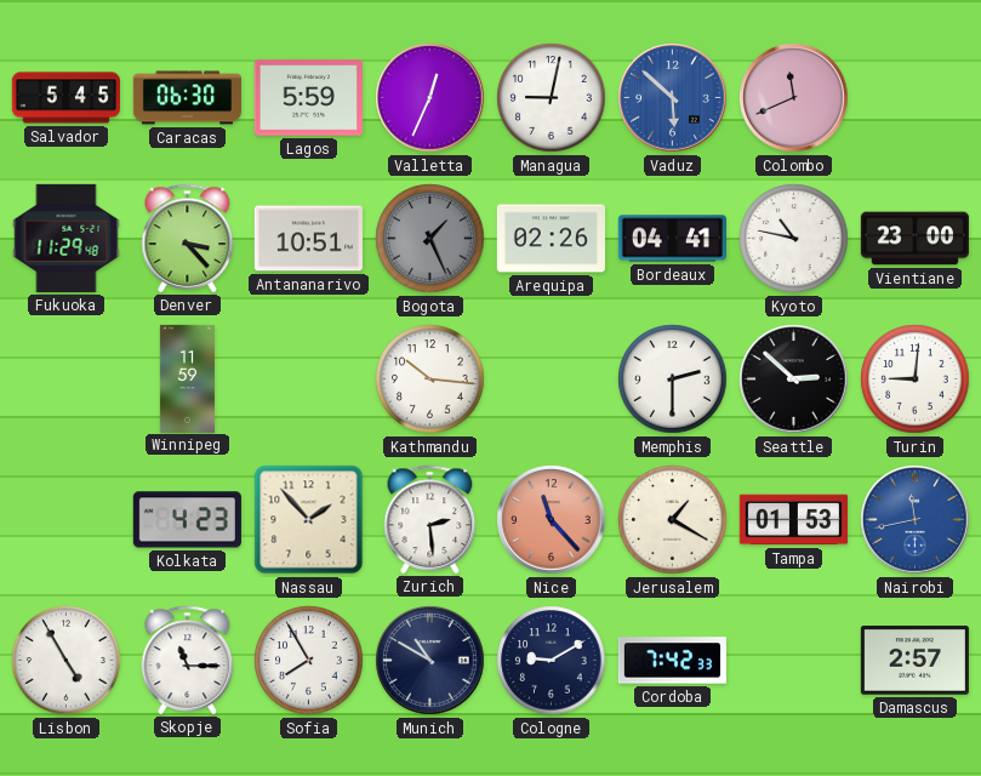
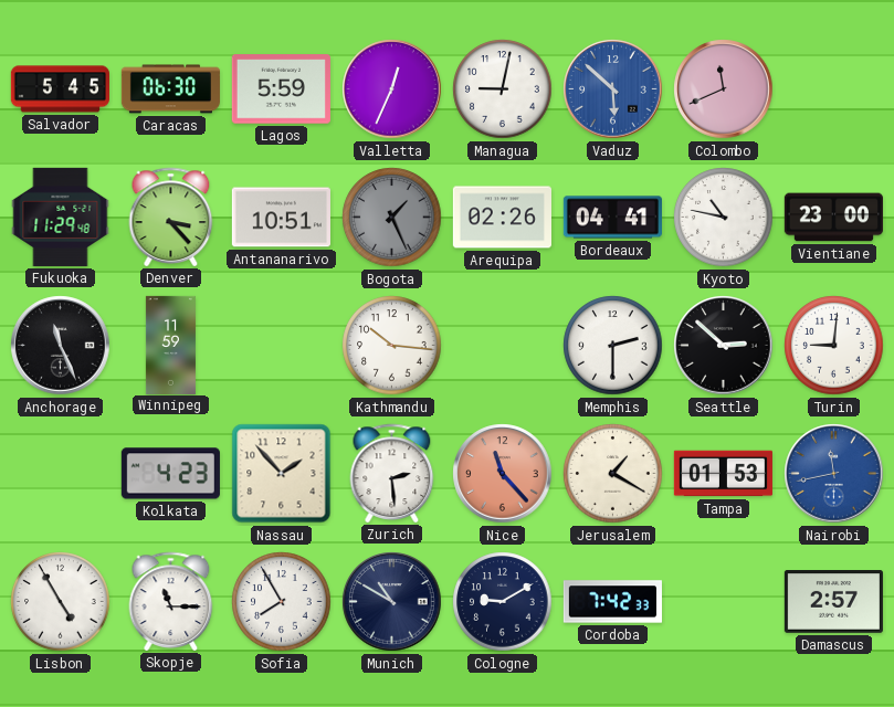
Anchorage: none -> 11:26
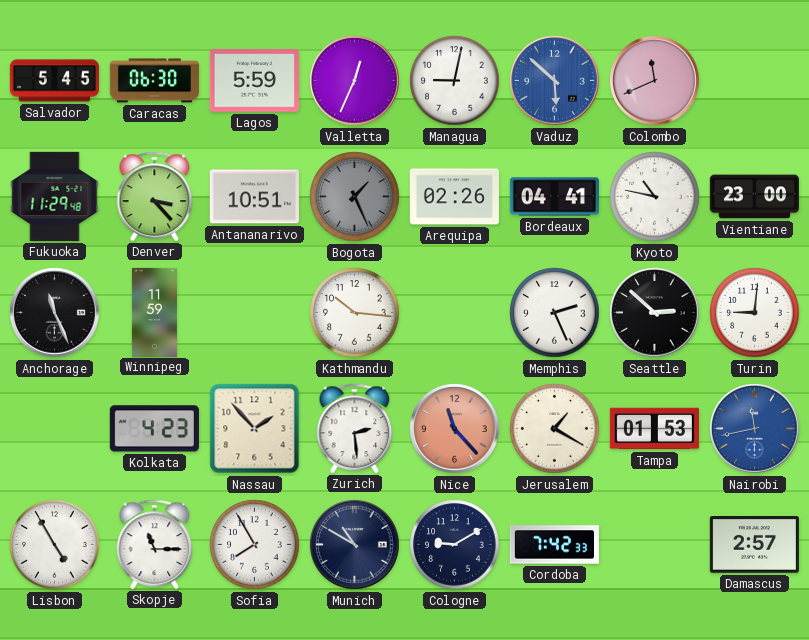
Memphis: 2:30 -> 2:26
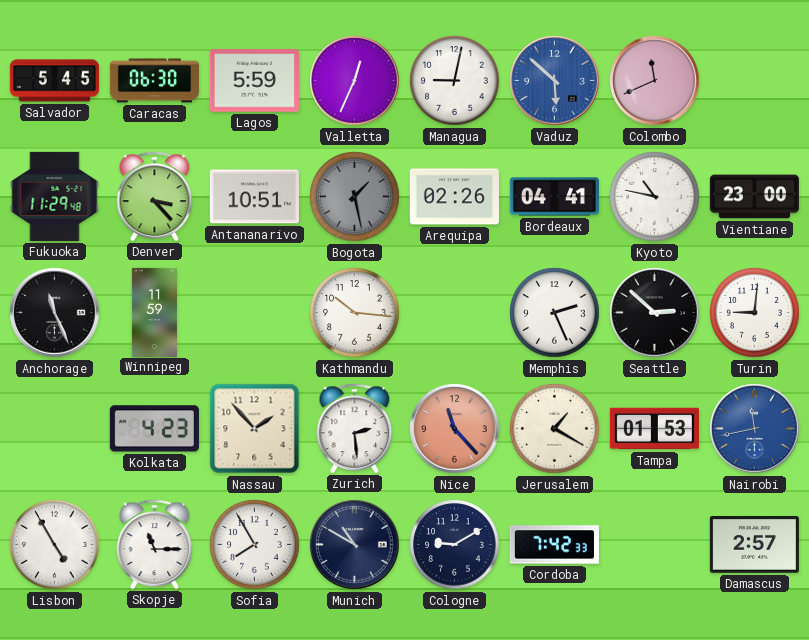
Bogota: 1:26 -> 1:28
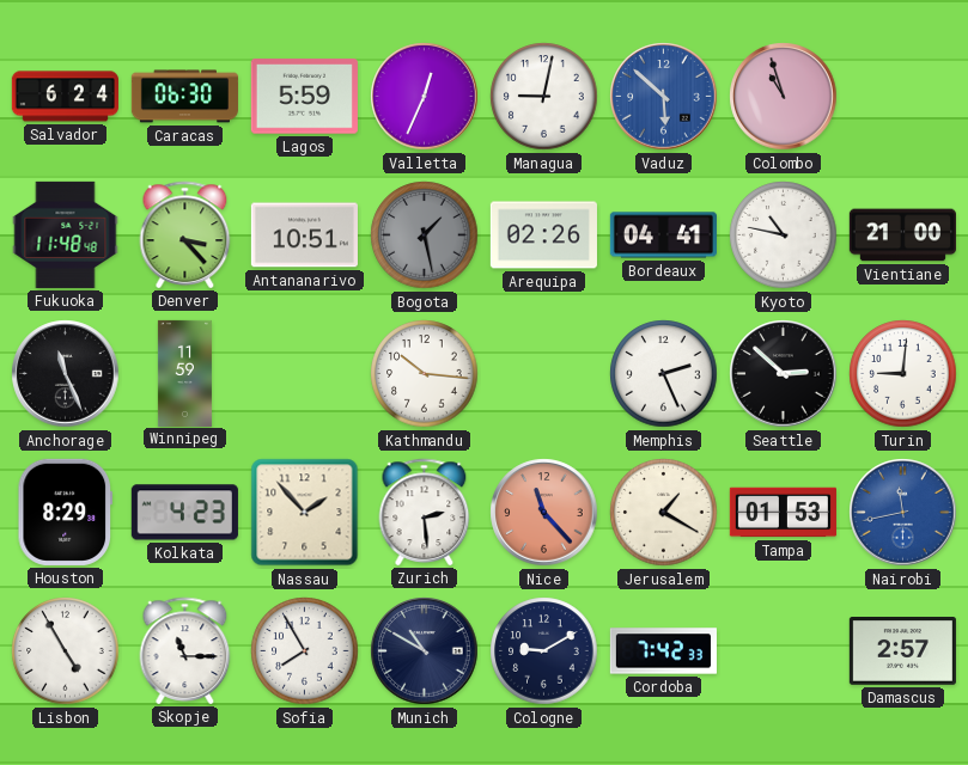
Salvador: 5:45 -> 6:24
Colombo: 11:41 -> 10:57
Fukuoka: 11:29 -> 11:48
Vientiane: 23:00 -> 21:00
Houston: none -> 8:29
